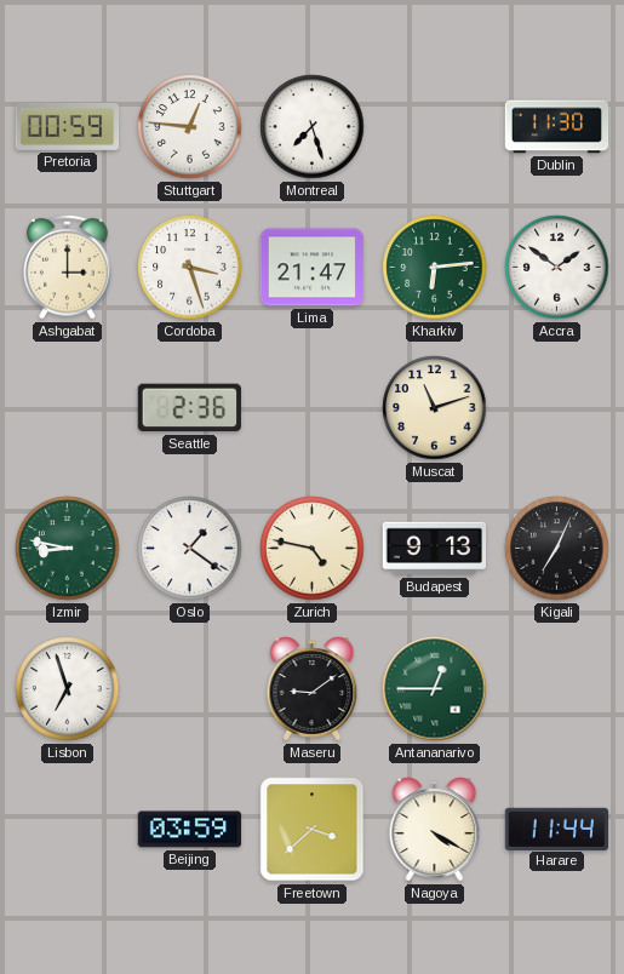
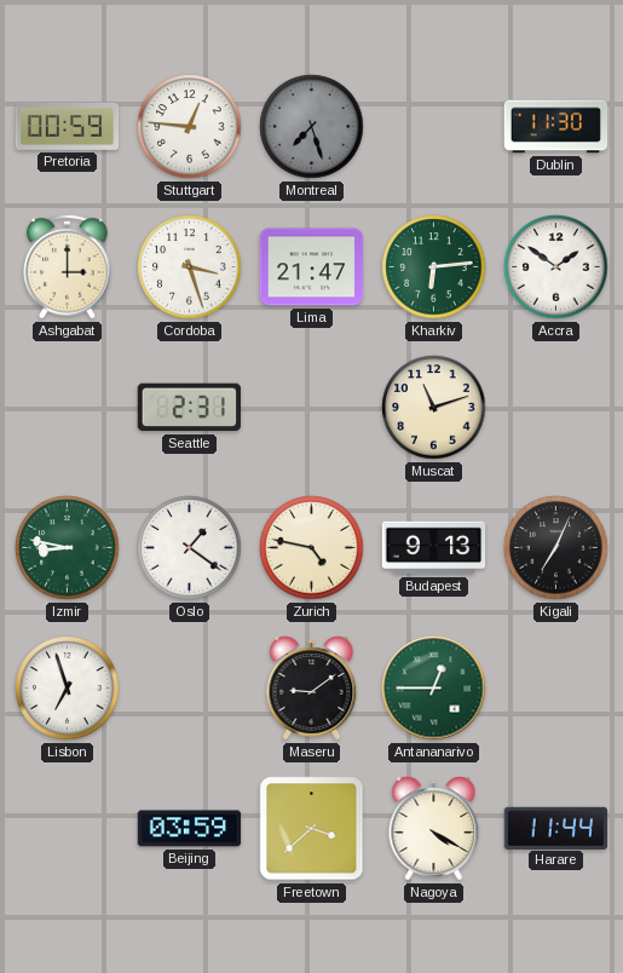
Montreal dial: white -> grey
Seattle: 2:36 -> 2:31
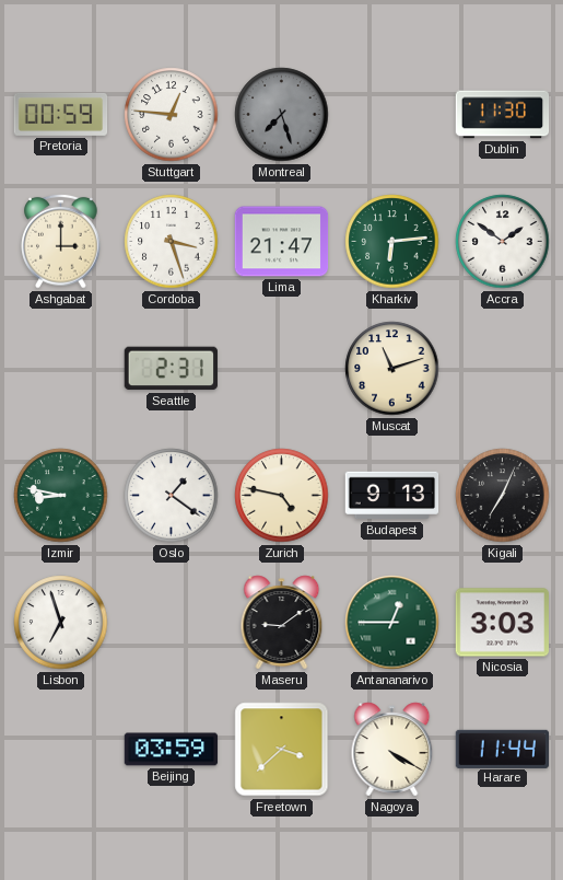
Nicosia: none -> 3:03
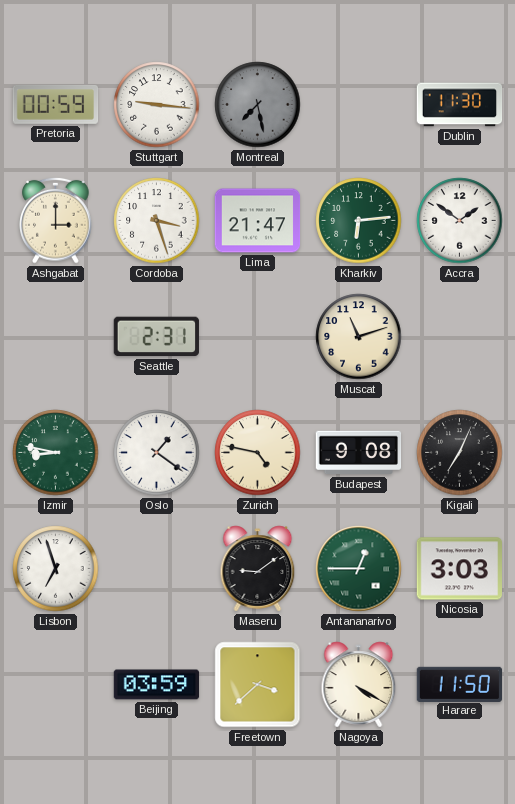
Stuttgart: 12:46 -> 9:16
Montreal: 7:27 -> 7:28
Budapest: 9:13 -> 9:08
Harare: 11:44 -> 11:50
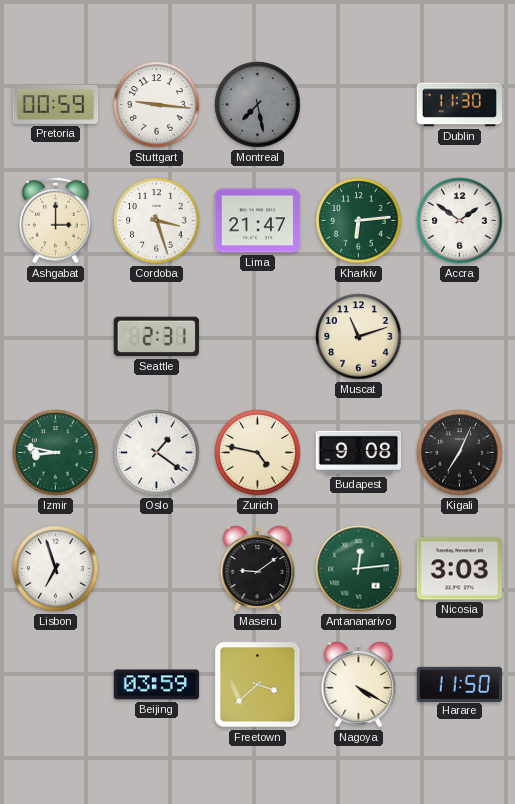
Antananarivo: 12:45 -> 12:14
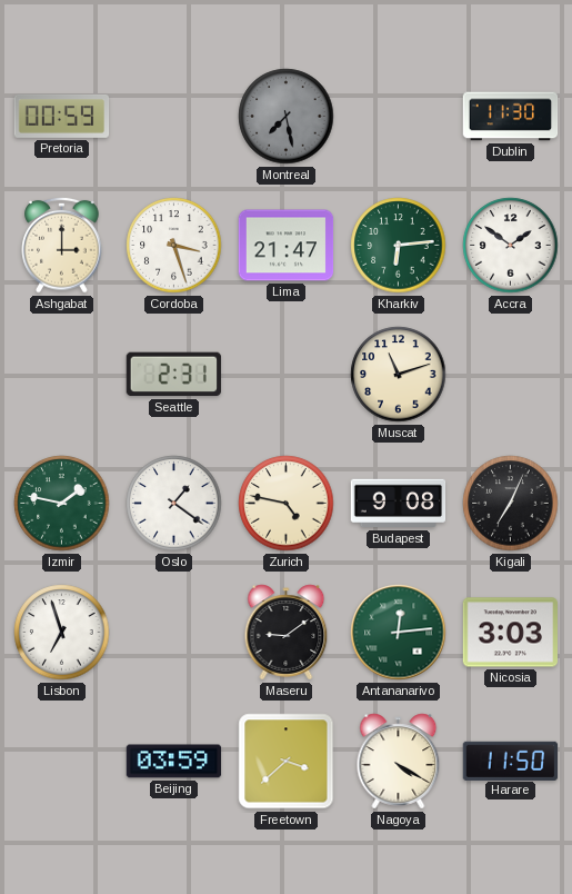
Stuttgart: 9:16 -> none
Izmir: 8:47 -> 1:47
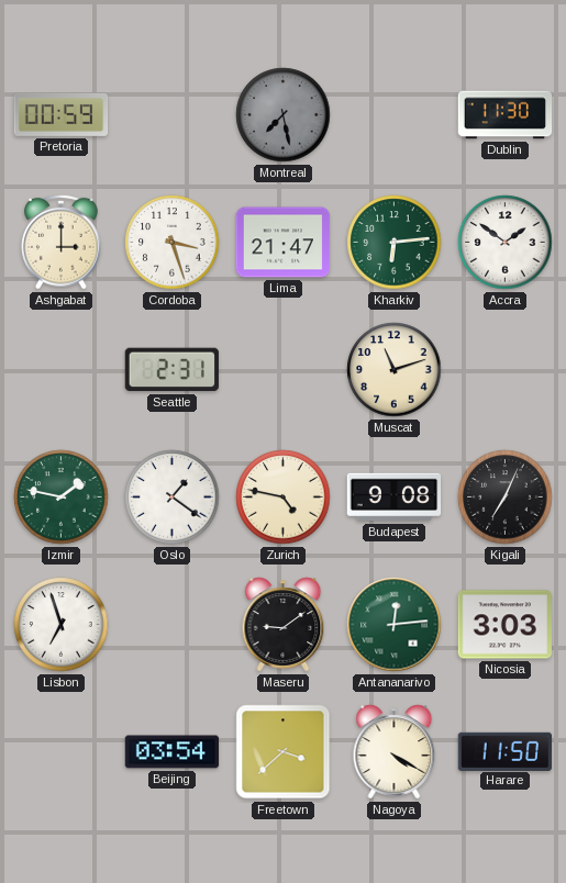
Beijing: 03:59 -> 03:54
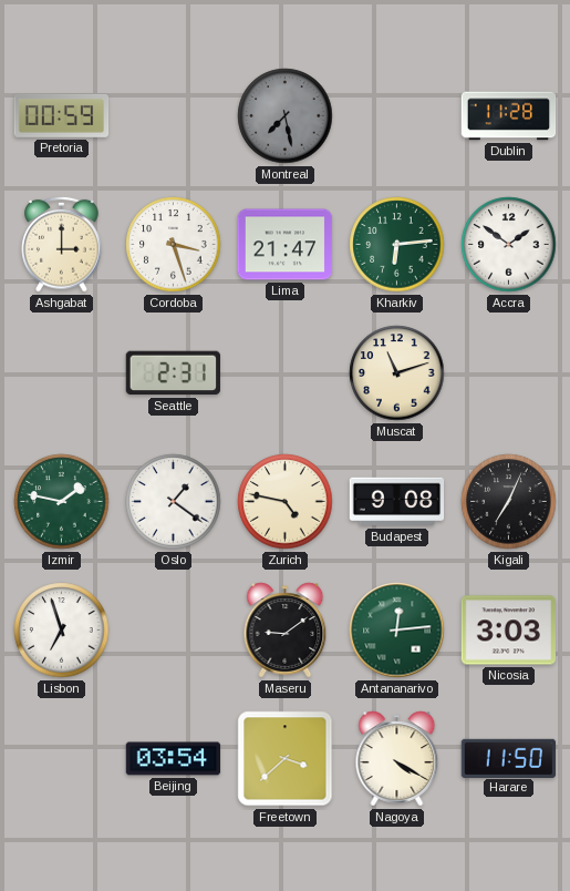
Dublin: 11:30 -> 11:28
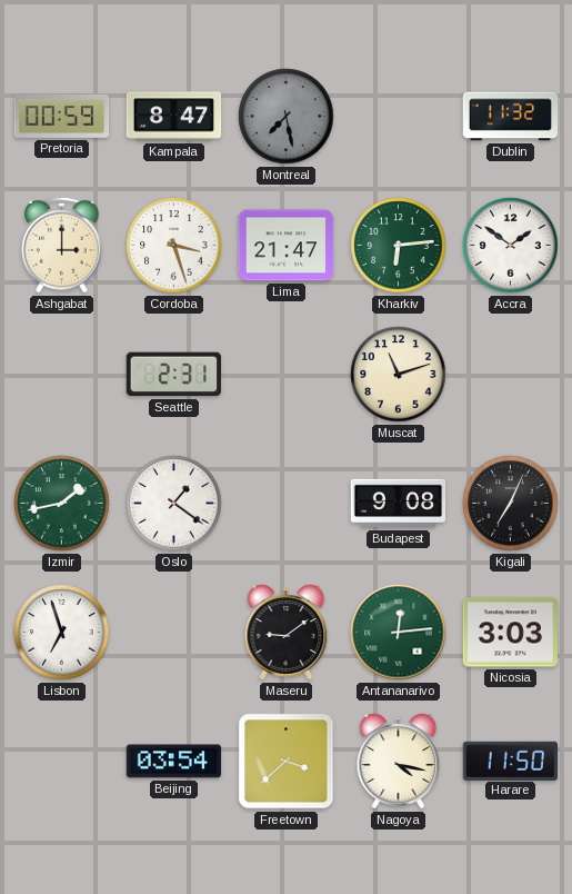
Kampala: none -> 8:47
Dublin: 11:28 -> 11:32
Izmir: 1:47 -> 1:43
Zurich: 4:47 -> none
Nagoya: 4:20 -> 4:17
